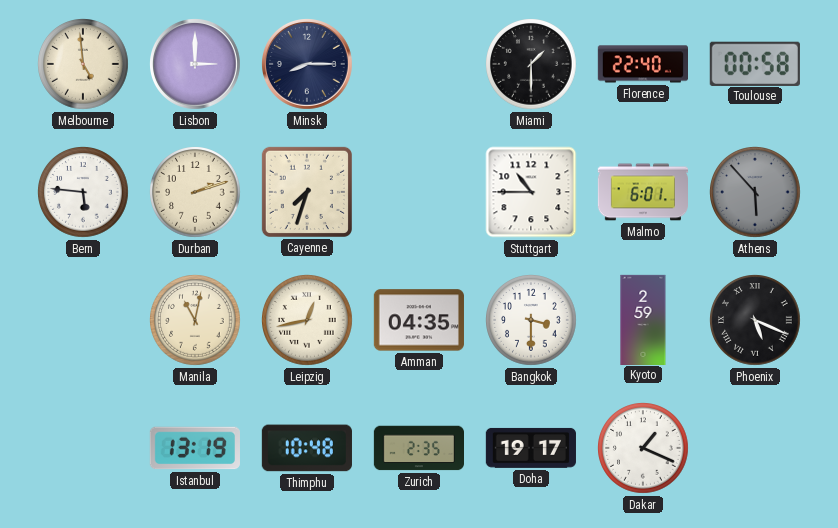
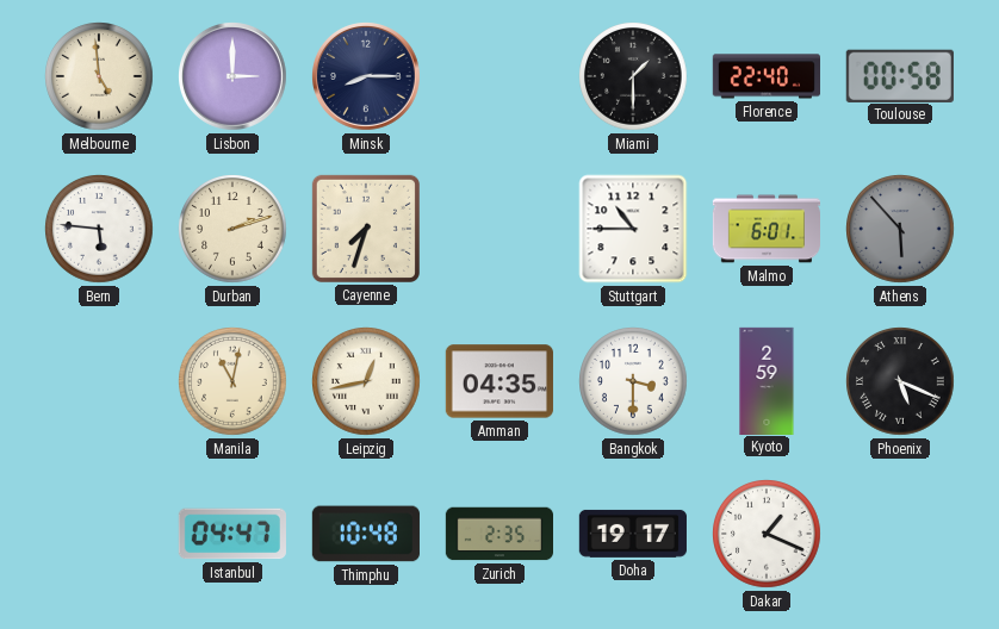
Istanbul: 13:19 -> 04:47
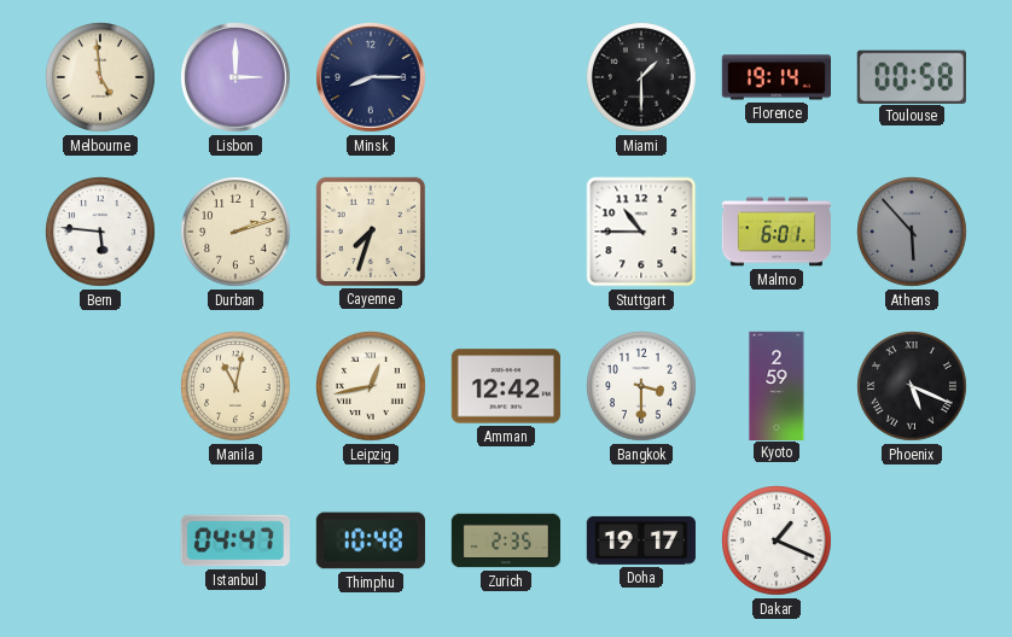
Florence: 22:40 -> 19:14
Amman: 04:35 -> 12:42
